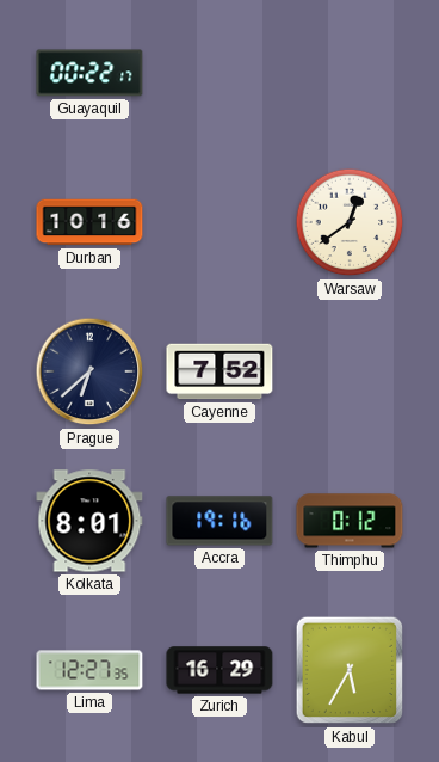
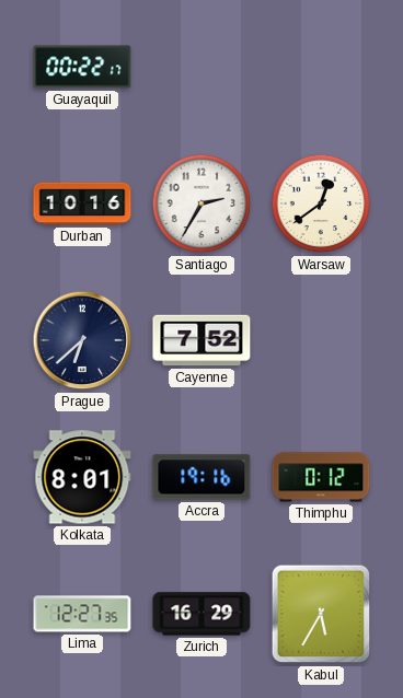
Santiago: none -> 2:35
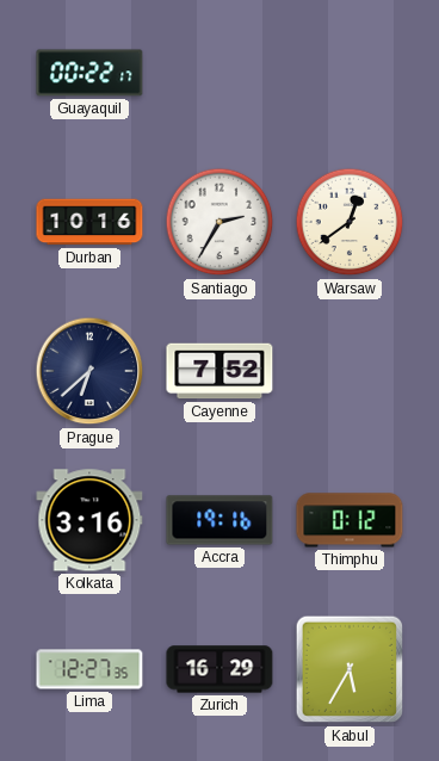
Kolkata: 8:01 -> 3:16
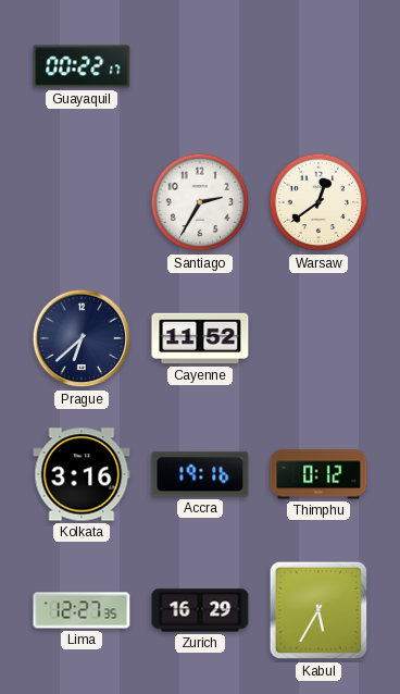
Durban: 10:16 -> none
Cayenne: 7:52 -> 11:52
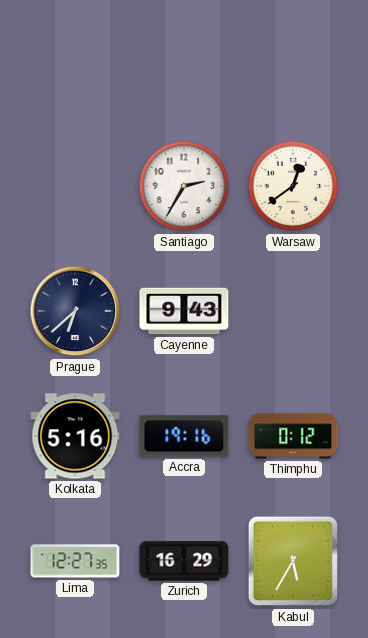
Guayaquil: 00:22 -> none
Cayenne: 11:52 -> 9:43
Kolkata: 3:16 -> 5:16
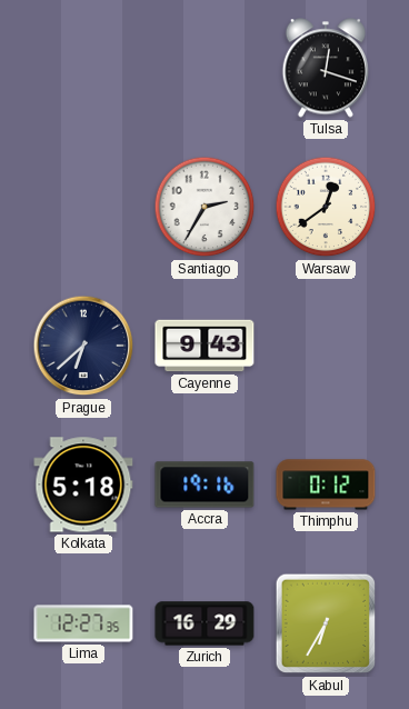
Tulsa: none -> 12:18
Kolkata: 5:16 -> 5:18
Kabul: 5:35 -> 6:35
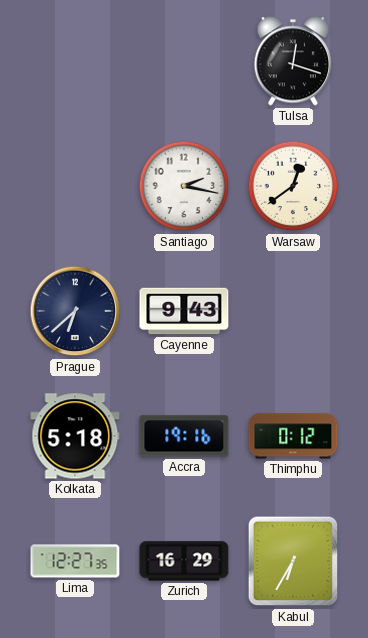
Santiago: 2:35 -> 2:17
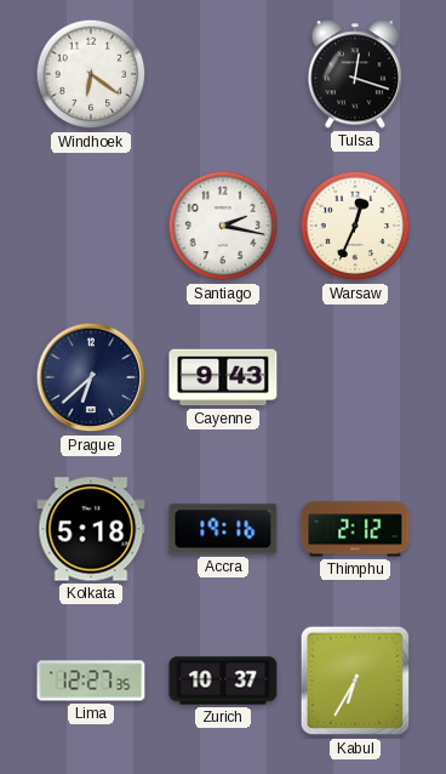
Windhoek: none -> 6:21
Warsaw: 12:39 -> 12:34
Thimphu: 0:12 -> 2:12
Zurich: 16:29 -> 10:37
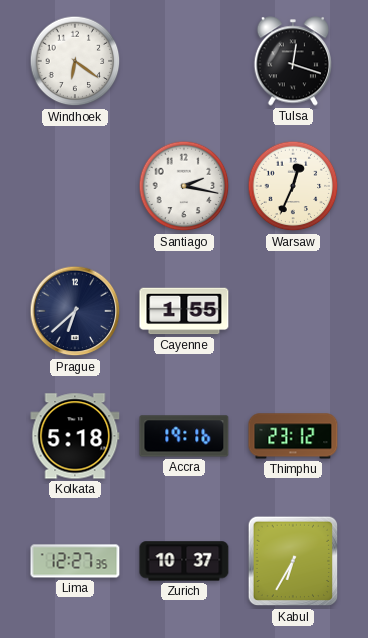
Cayenne: 9:43 -> 1:55
Thimphu: 2:12 -> 23:12
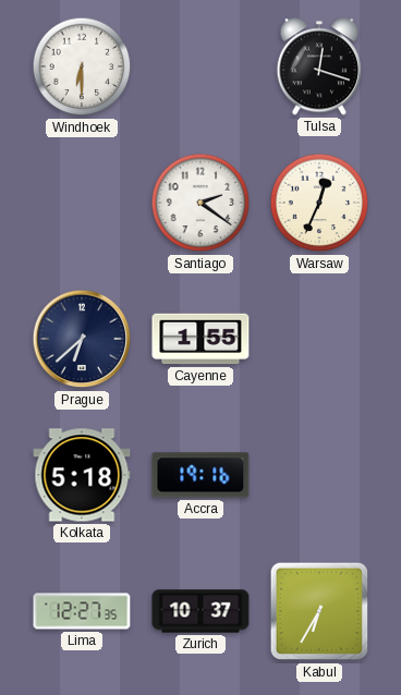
Windhoek: 6:21 -> 6:30
Santiago: 2:17 -> 2:21
Thimphu: 23:12 -> none
